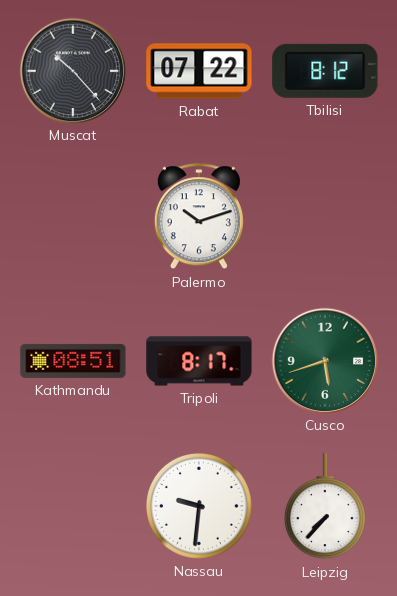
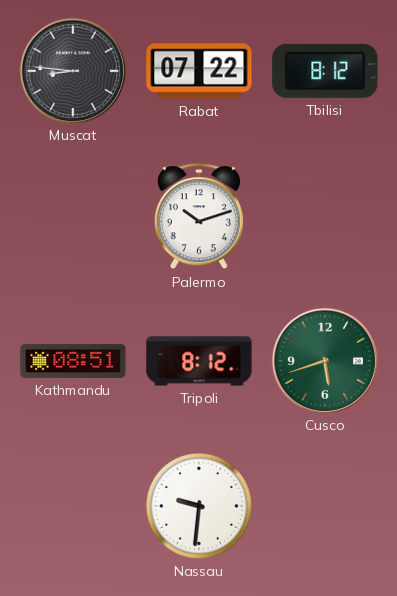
Muscat: 10:23 -> 8:46
Tripoli: 8:17 -> 8:12
Leipzig: 7:37 -> none
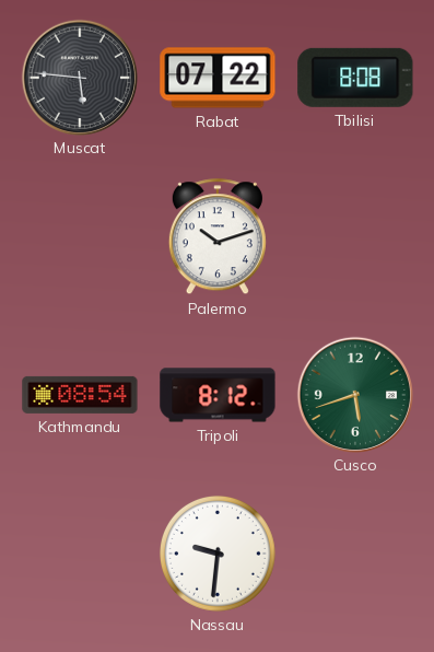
Muscat: 8:46 -> 5:46
Tbilisi: 8:12 -> 8:08
Kathmandu: 08:51 -> 08:54
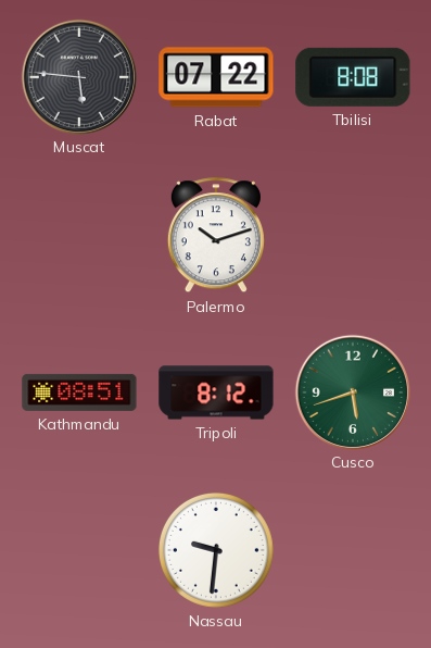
Kathmandu: 08:54 -> 08:51
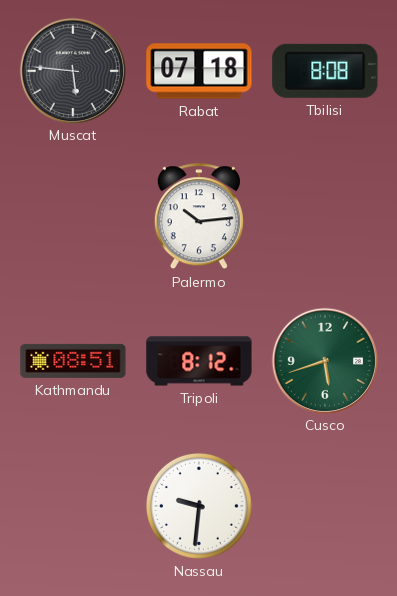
Rabat: 07:22 -> 07:18
Palermo: 10:12 -> 10:14
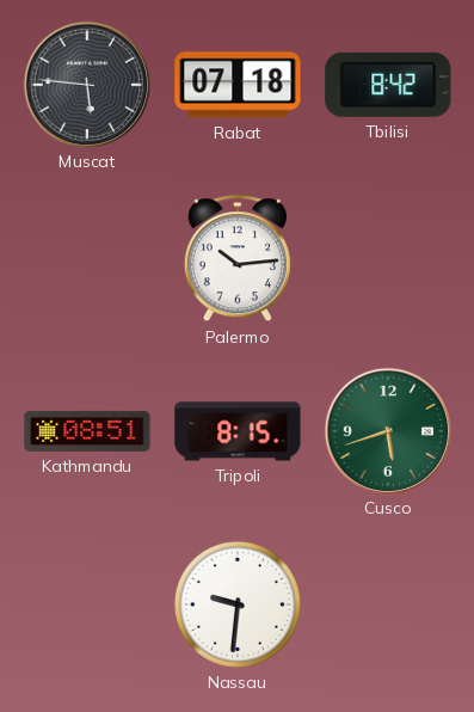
Tbilisi: 8:08 -> 8:42
Tripoli: 8:12 -> 8:15
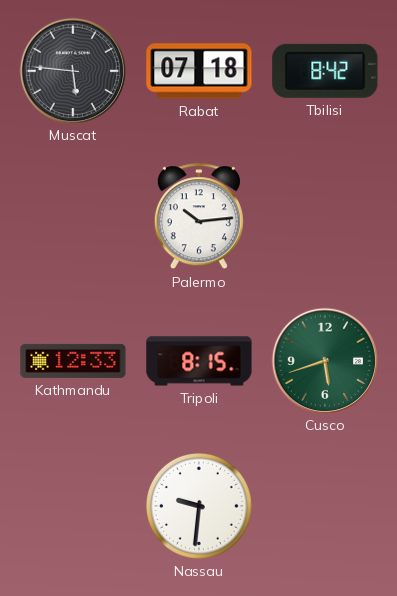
Kathmandu: 08:51 -> 12:33
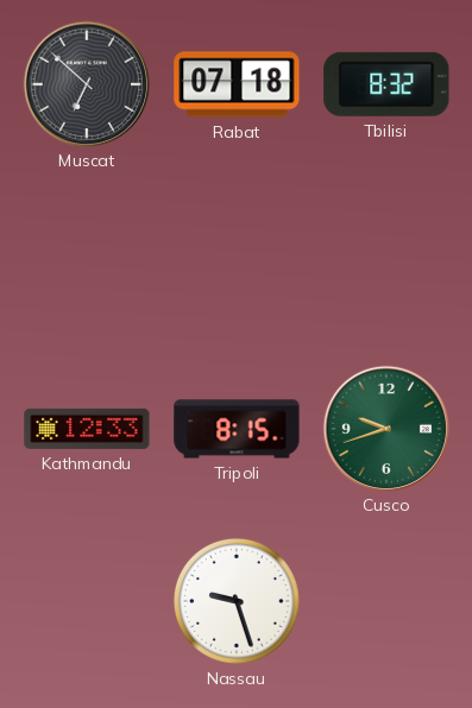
Muscat: 5:46 -> 6:52
Tbilisi: 8:42 -> 8:32
Palermo: 10:14 -> none
Cusco: 5:42 -> 9:42
Nassau: 9:31 -> 9:27
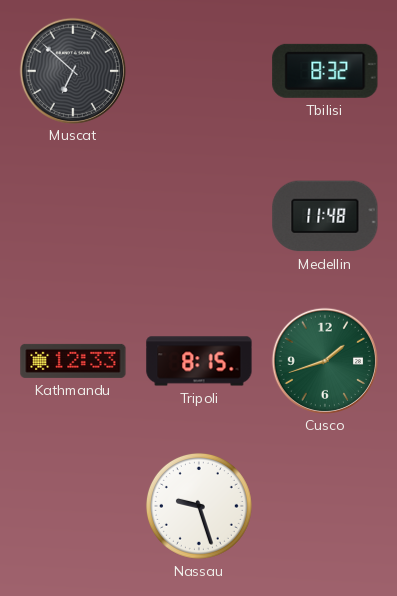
Rabat: 07:18 -> none
Medellin: none -> 11:48
Cusco: 9:42 -> 1:42
